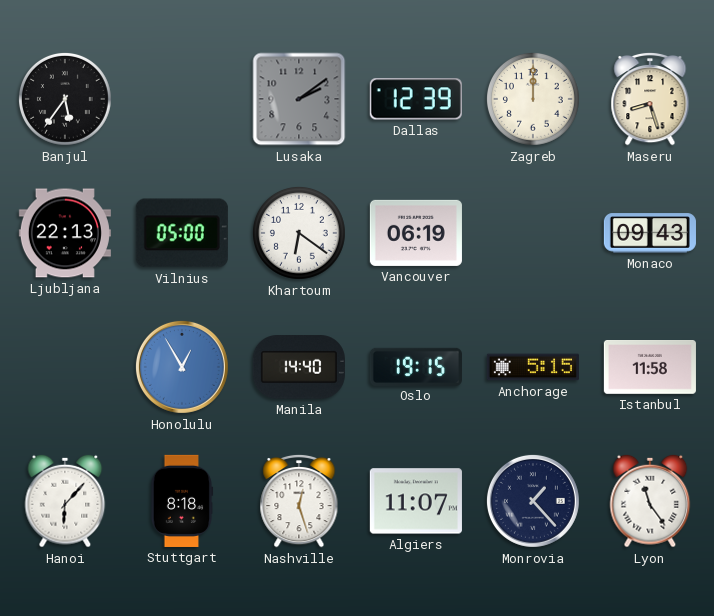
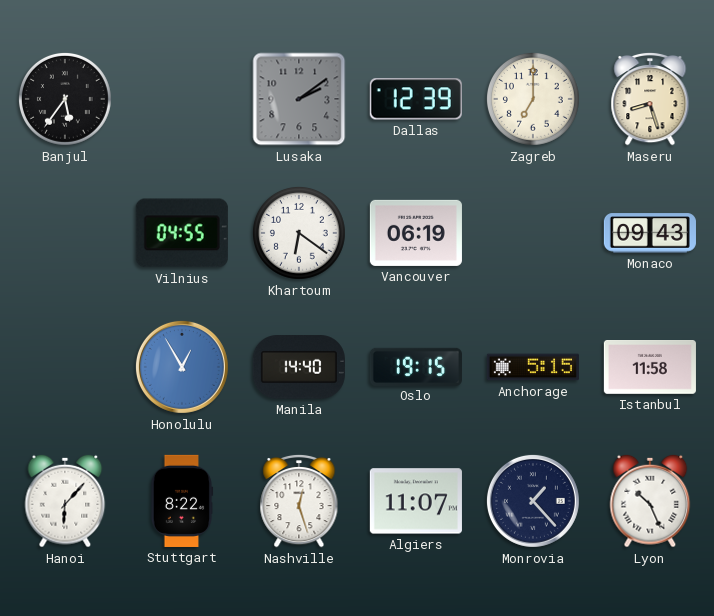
Zagreb: 12:00 -> 7:00
Ljubljana: 22:13 -> none
Vilnius: 05:00 -> 04:55
Stuttgart: 8:18 -> 8:22
Lyon: 11:24 -> 10:26
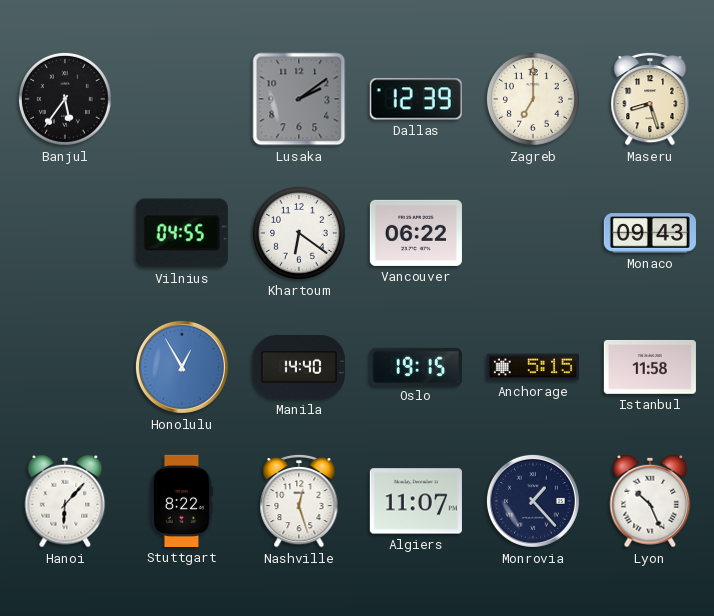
Vancouver: 06:19 -> 06:22
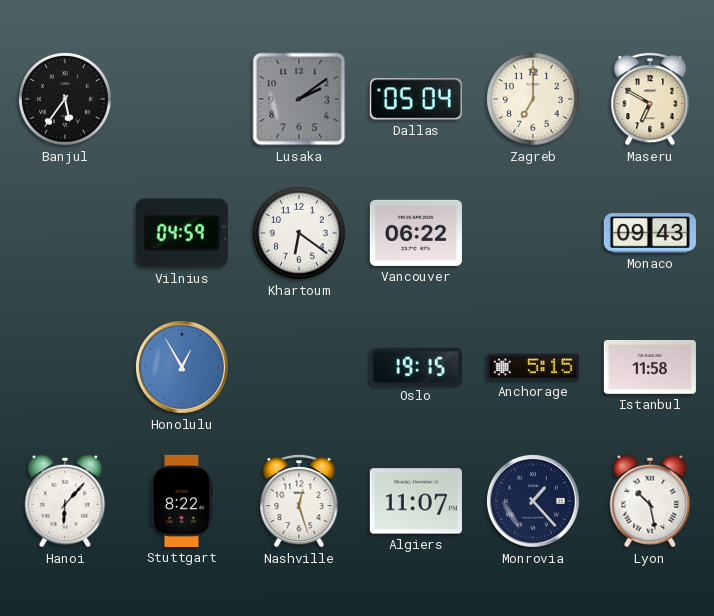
Dallas: 12:39 -> 05:04
Maseru: 8:27 -> 6:50
Vilnius: 04:55 -> 04:59
Manila: 14:40 -> none
Lyon: 10:26 -> 10:28
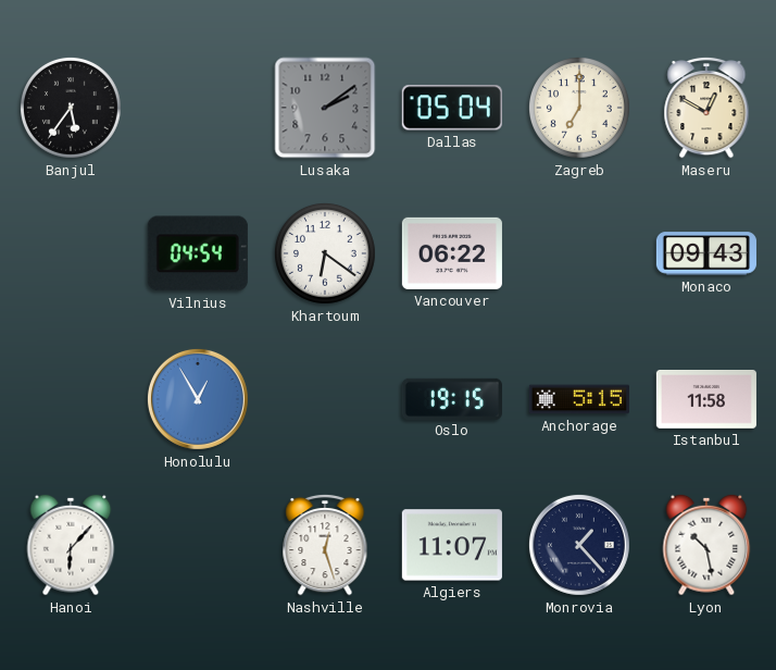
Maseru: 6:50 -> 12:50
Vilnius: 04:59 -> 04:54
Stuttgart: 8:22 -> none
